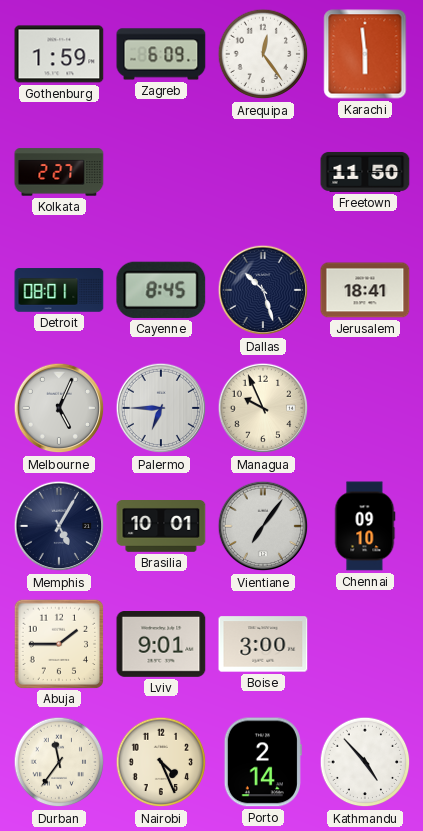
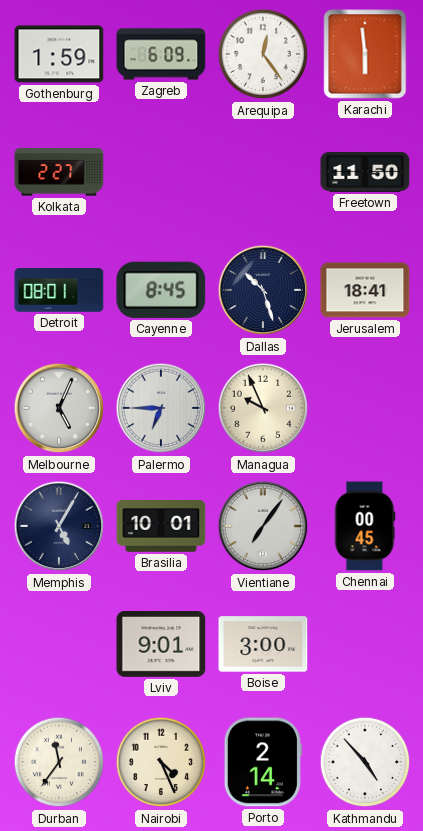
Chennai: 09:10 -> 00:45
Abuja: 1:45 -> none
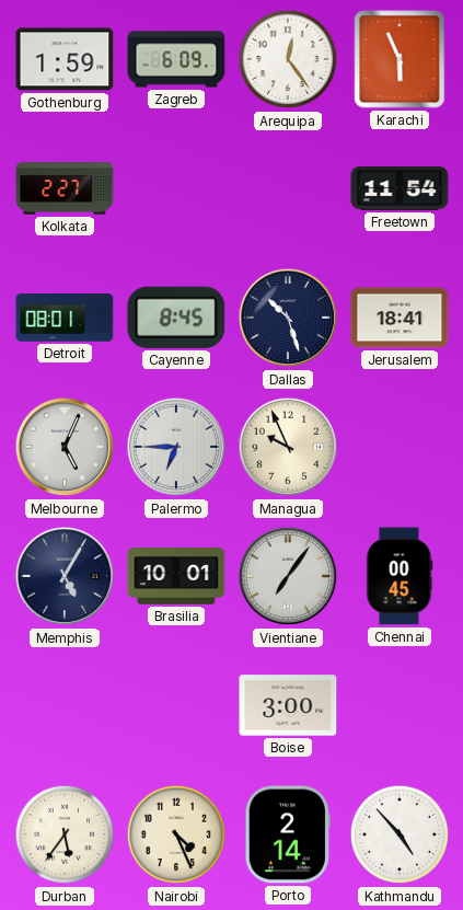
Karachi: 5:59 -> 5:56
Freetown: 11:50 -> 11:54
Lviv: 9:01 -> none
Durban: 11:36 -> 5:36
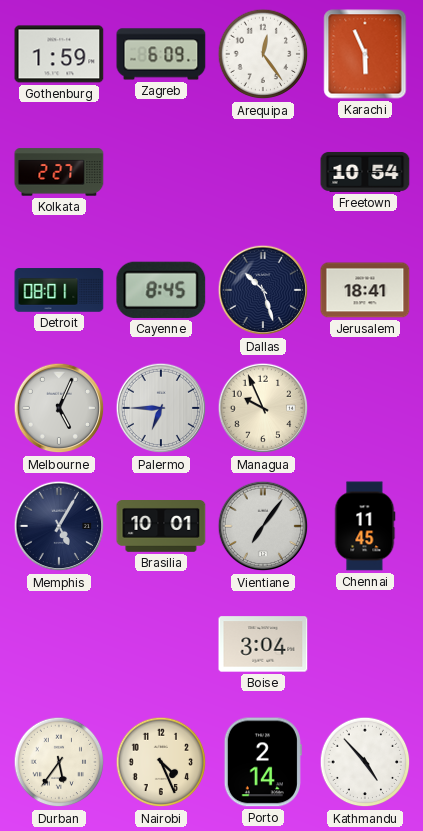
Freetown: 11:54 -> 10:54
Chennai: 00:45 -> 11:45
Boise: 3:00 -> 3:04
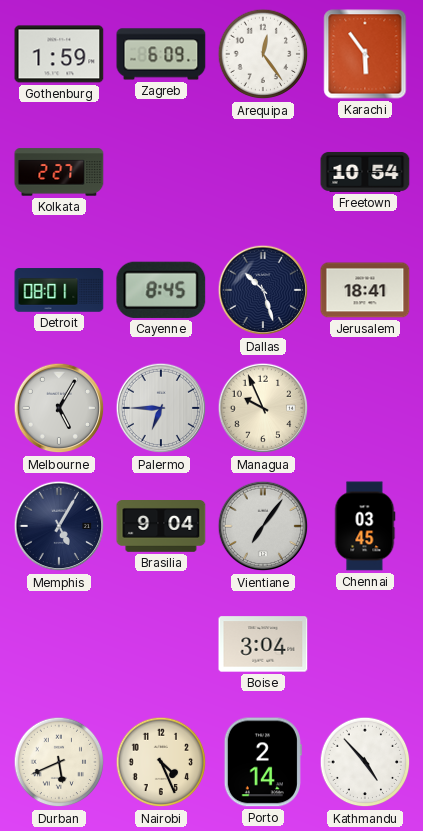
Karachi: 5:56 -> 5:54
Melbourne: 5:04 -> 5:05
Brasilia: 10:01 -> 9:04
Chennai: 11:45 -> 03:45
Durban: 5:36 -> 5:41
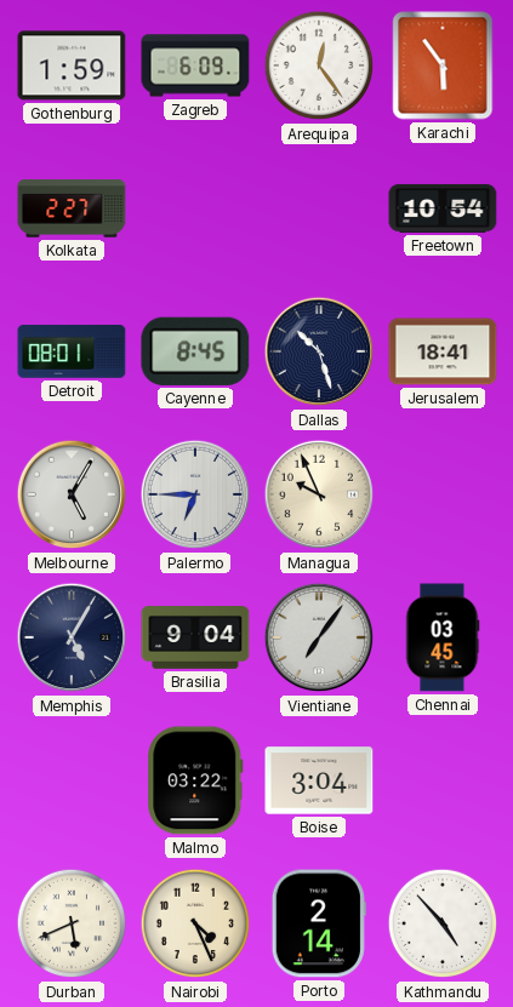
Malmo: none -> 03:22
